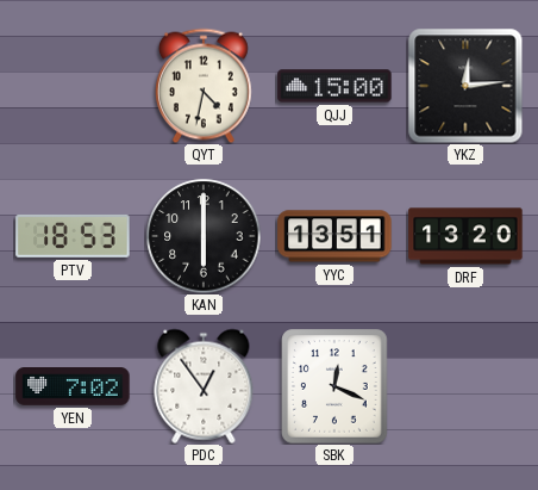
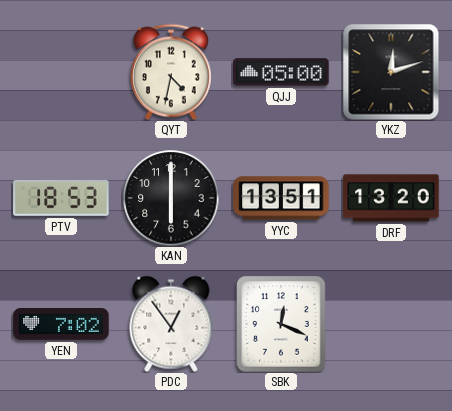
QJJ: 15:00 -> 05:00
YKZ: 12:14 -> 12:12
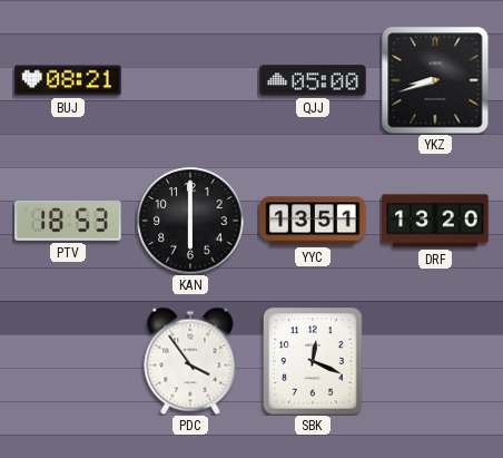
BUJ: none -> 08:21
QYT: 4:32 -> none
YKZ: 12:12 -> 8:42
YEN: 7:02 -> none
PDC: 12:54 -> 3:54
